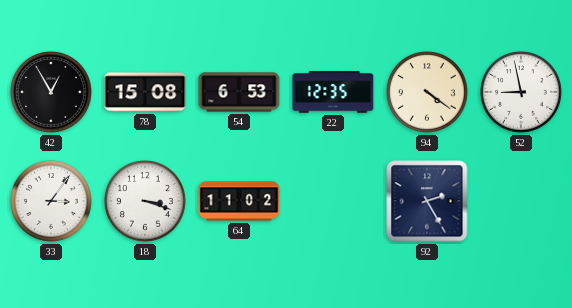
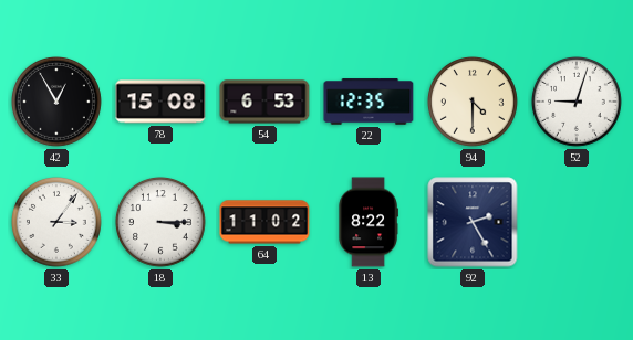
94: 4:21 -> 4:30
52: 8:58 -> 9:03
18: 3:18 -> 3:15
13: none -> 8:22
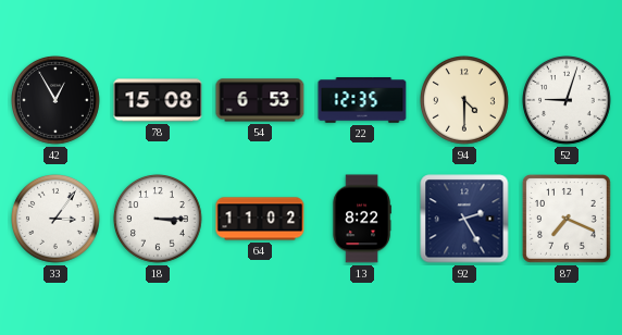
87: none -> 7:19
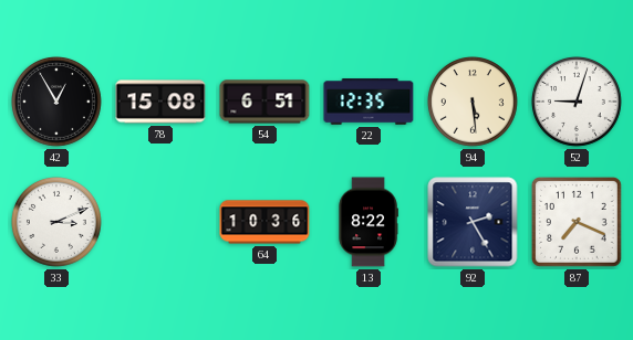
54: 6:53 -> 6:51
94: 4:30 -> 5:29
33: 3:06 -> 3:11
18: 3:15 -> none
64: 11:02 -> 10:36
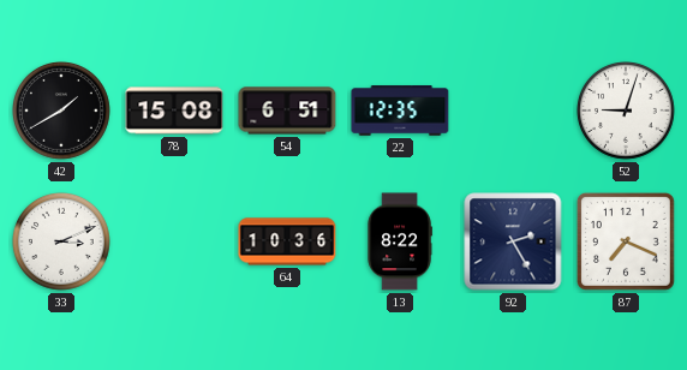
42: 12:55 -> 1:40
94: 5:29 -> none
